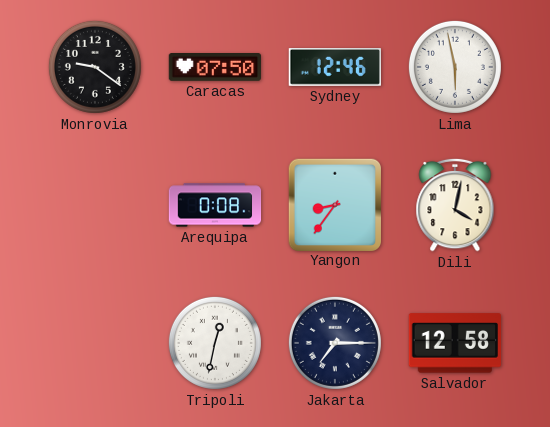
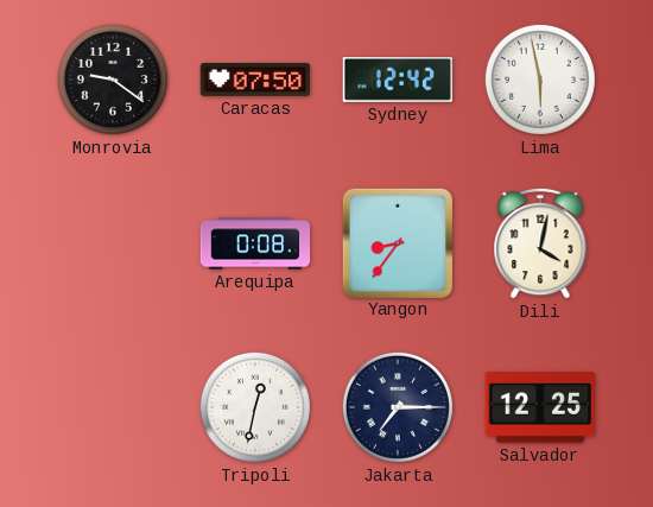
Sydney: 12:46 -> 12:42
Salvador: 12:58 -> 12:25
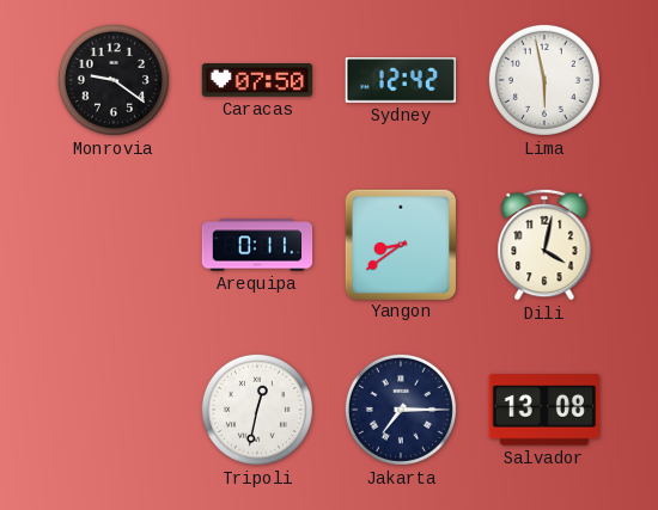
Arequipa: 0:08 -> 0:11
Yangon: 8:36 -> 8:39
Salvador: 12:25 -> 13:08
